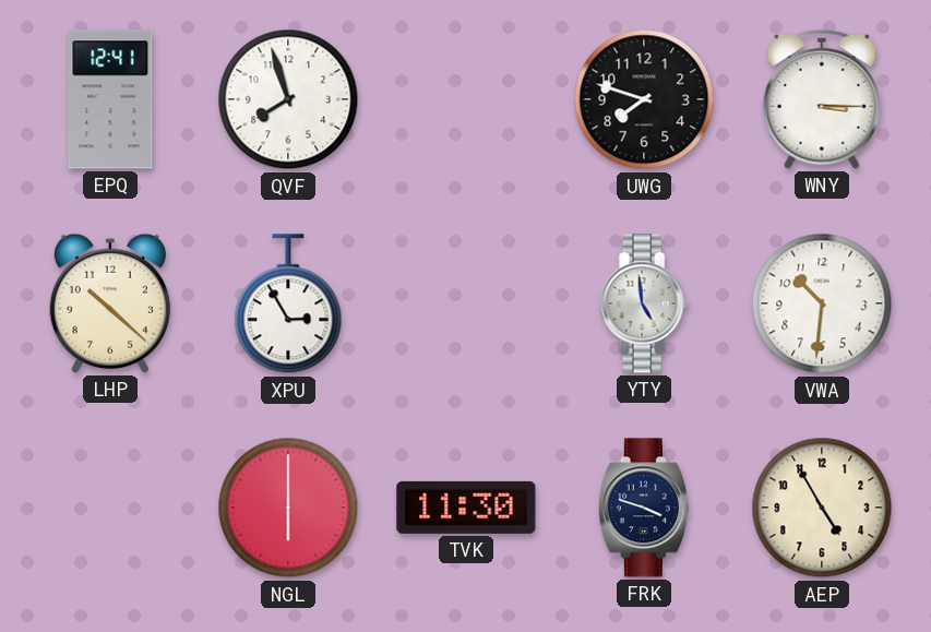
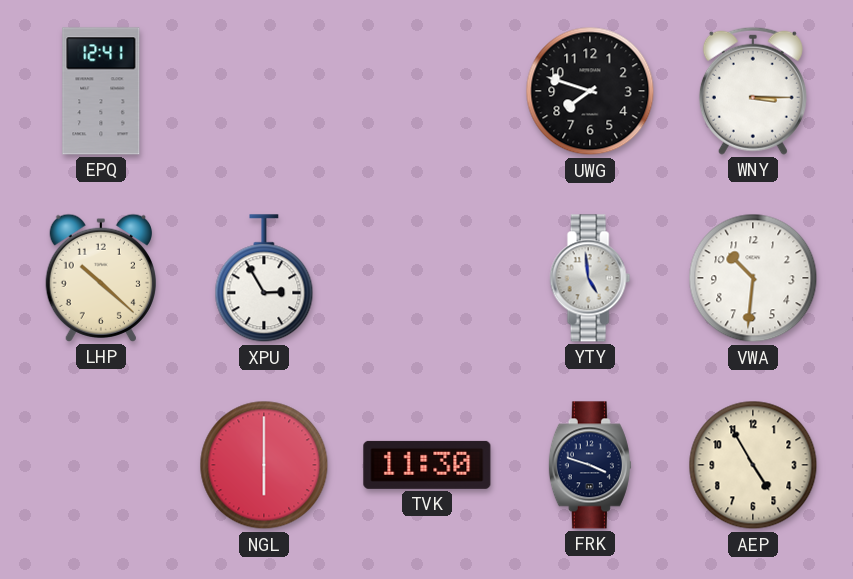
QVF: 7:57 -> none
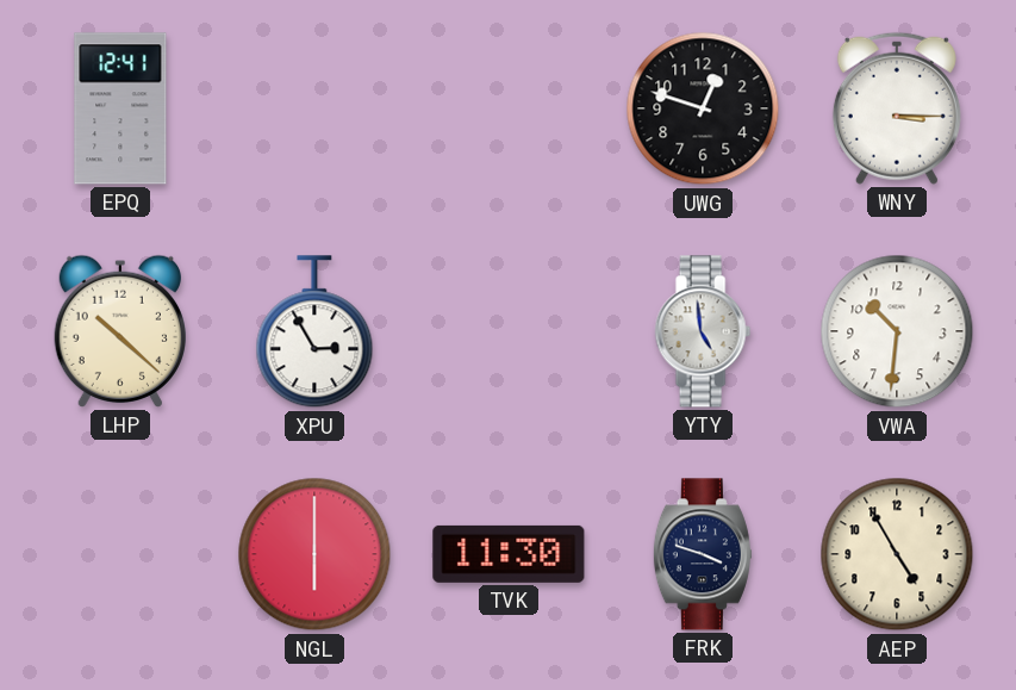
UWG: 7:48 -> 12:48
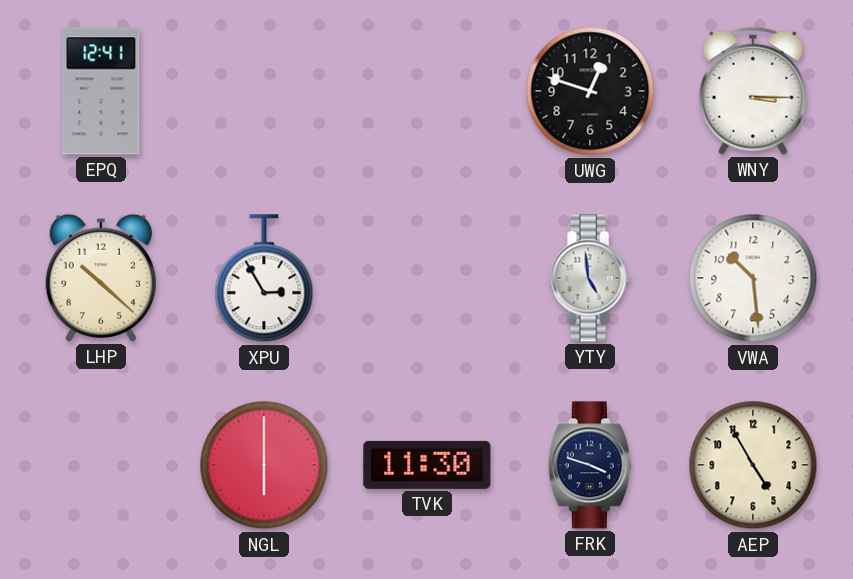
VWA: 10:31 -> 10:29
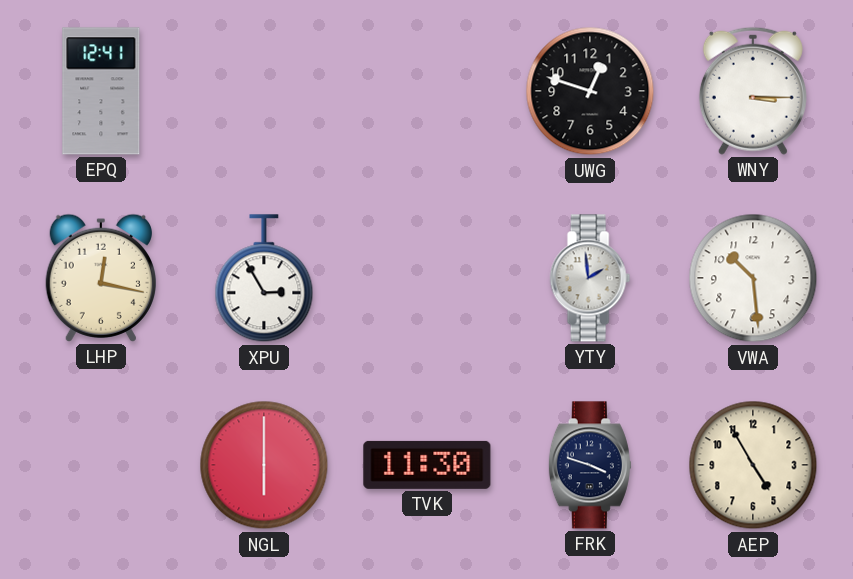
LHP: 10:22 -> 12:17
YTY: 4:59 -> 1:59
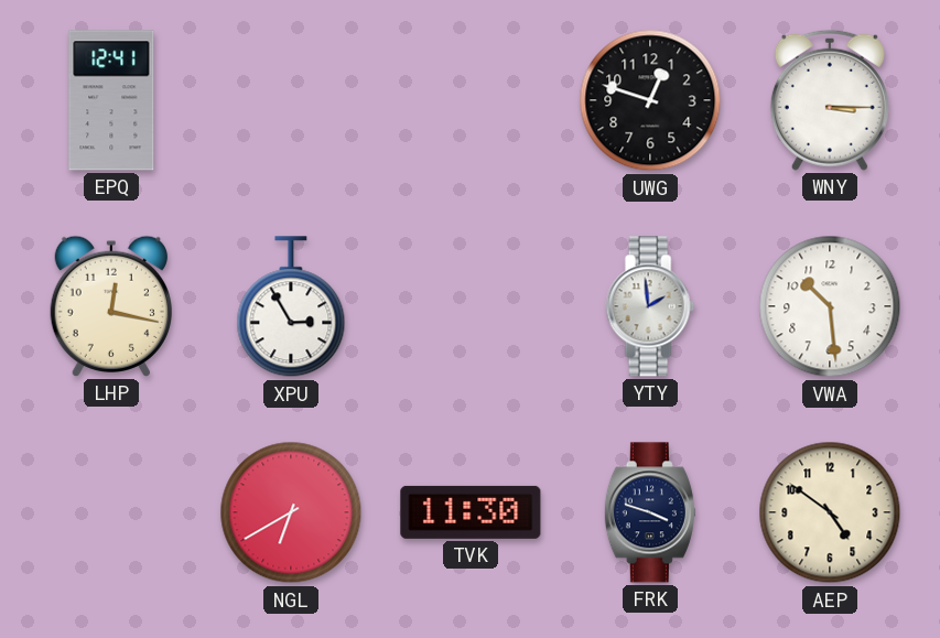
NGL: 6:00 -> 6:40
AEP: 4:55 -> 4:51
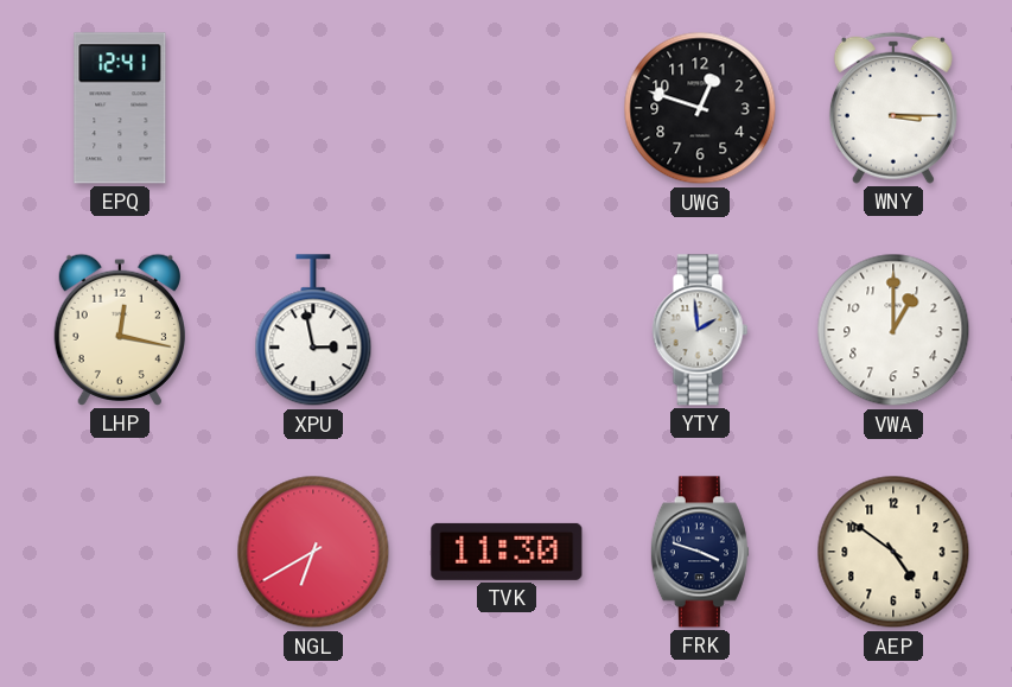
XPU: 2:55 -> 2:58
VWA: 10:29 -> 1:00
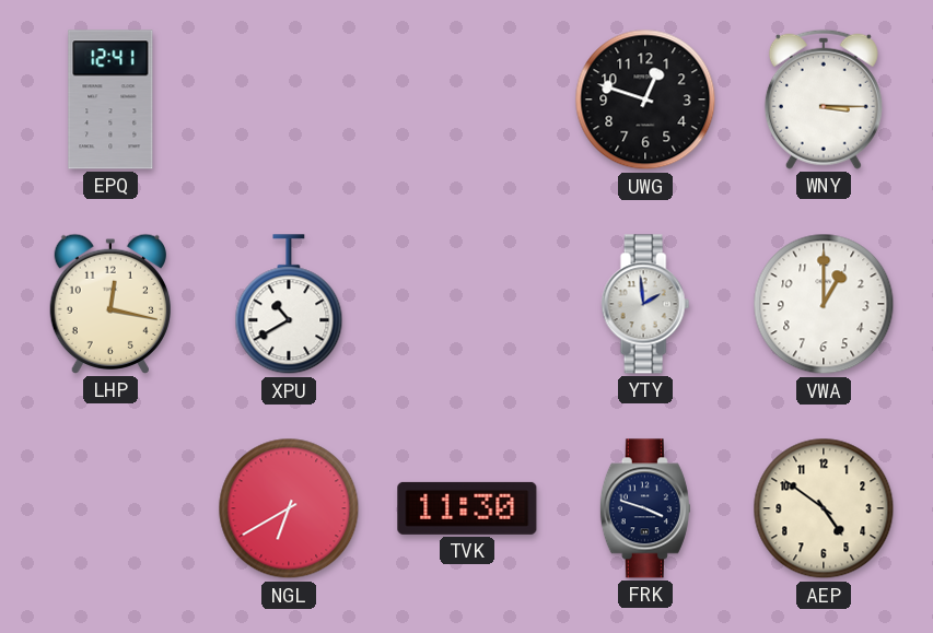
XPU: 2:58 -> 10:40
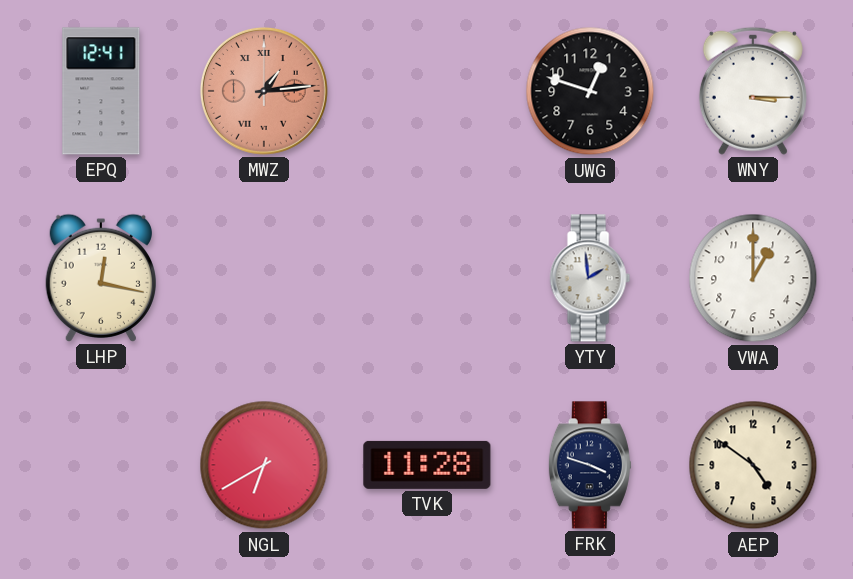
MWZ: none -> 1:14
XPU: 10:40 -> none
TVK: 11:30 -> 11:28
